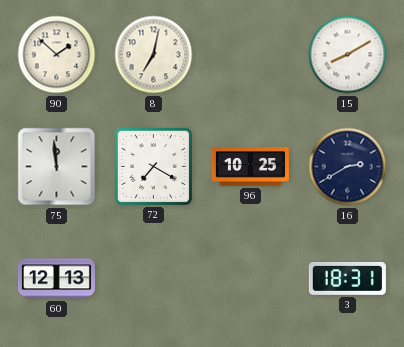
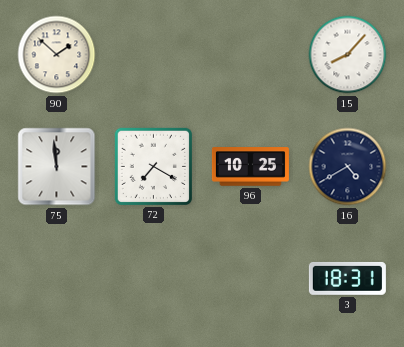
8: 7:02 -> none
15: 8:10 -> 8:07
16: 2:40 -> 4:40
60: 12:13 -> none
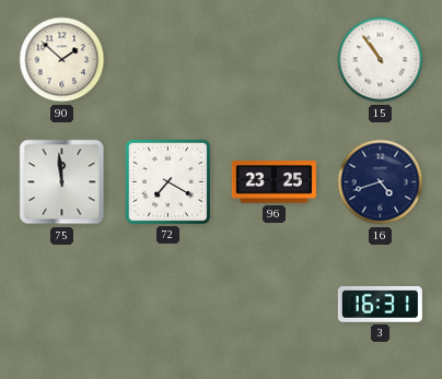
15: 8:07 -> 10:54
96: 10:25 -> 23:25
16: 4:40 -> 4:42
3: 18:31 -> 16:31
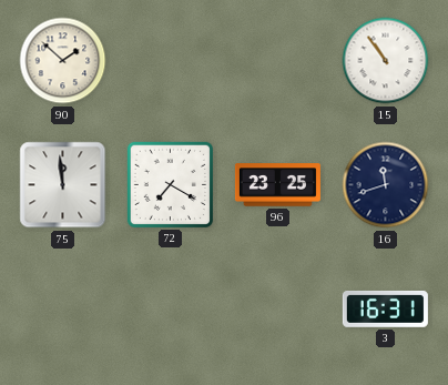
16: 4:42 -> 11:42
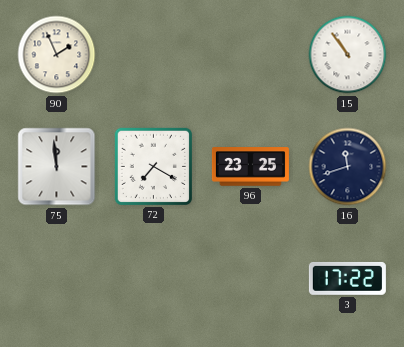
90: 1:52 -> 1:56
3: 16:31 -> 17:22
